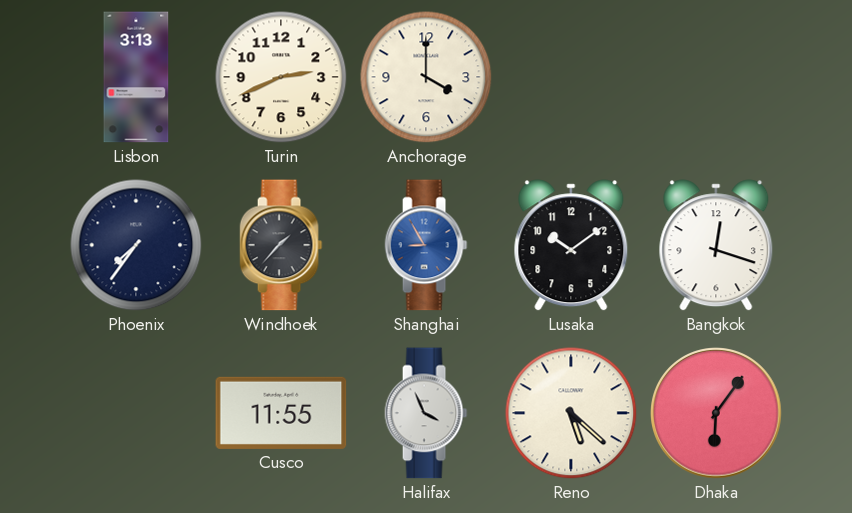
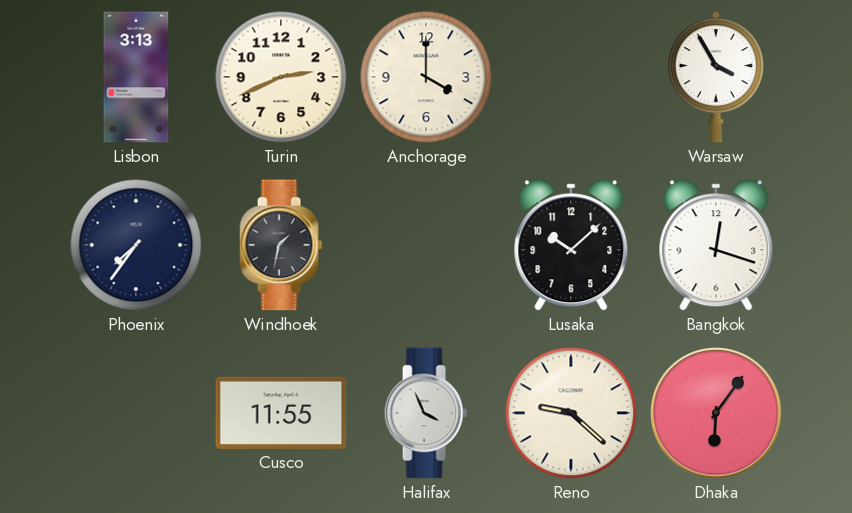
Warsaw: none -> 3:55
Windhoek: 1:37 -> 1:32
Shanghai: 8:55 -> none
Lusaka: 10:09 -> 10:08
Reno: 5:22 -> 9:22
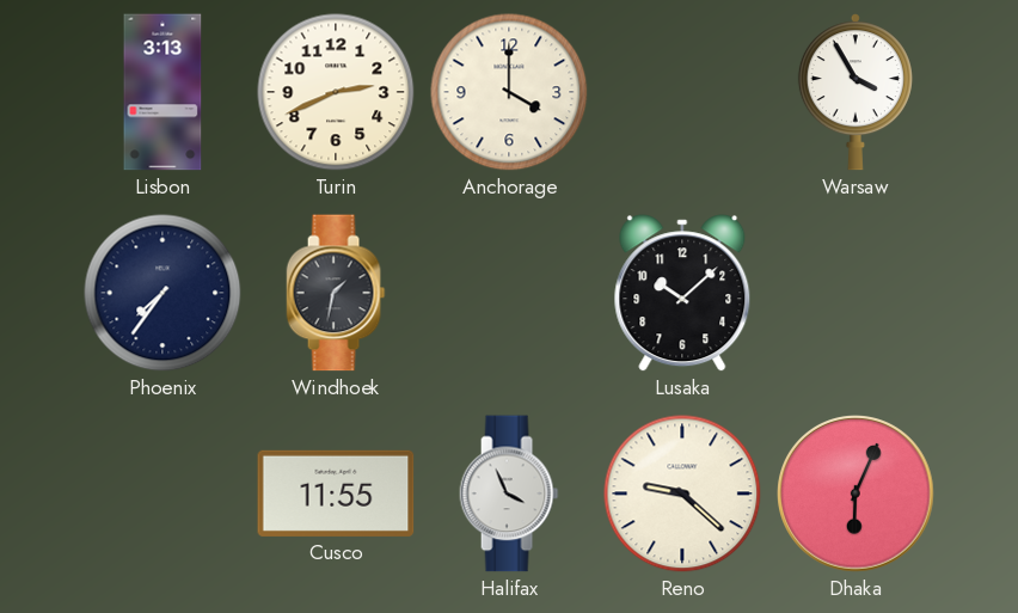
Bangkok: 12:18 -> none
Dhaka: 6:06 -> 6:04
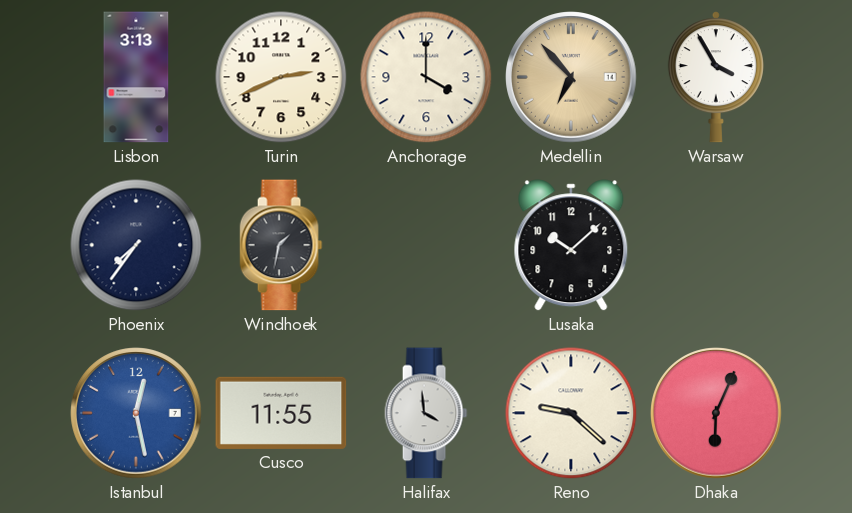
Medellin: none -> 6:53
Istanbul: none -> 12:28
Halifax: 3:56 -> 3:59
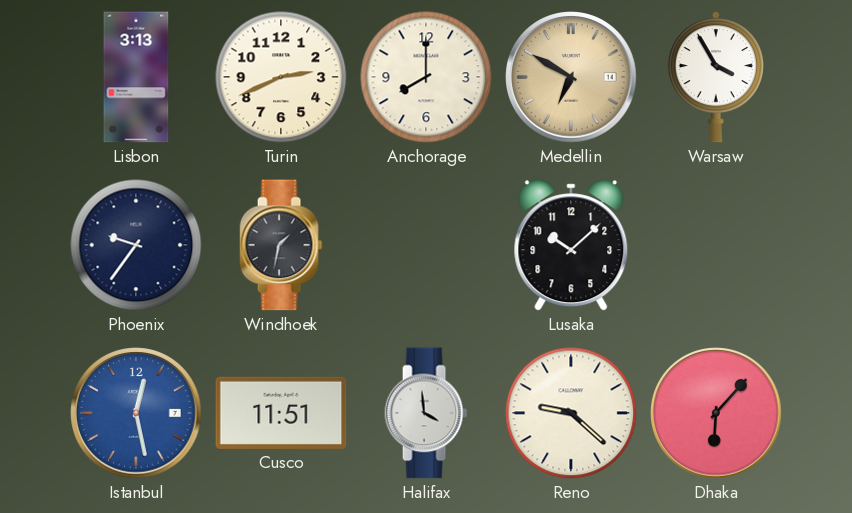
Anchorage: 4:00 -> 8:00
Medellin: 6:53 -> 6:50
Phoenix: 7:36 -> 9:36
Cusco: 11:55 -> 11:51
Dhaka: 6:04 -> 6:07
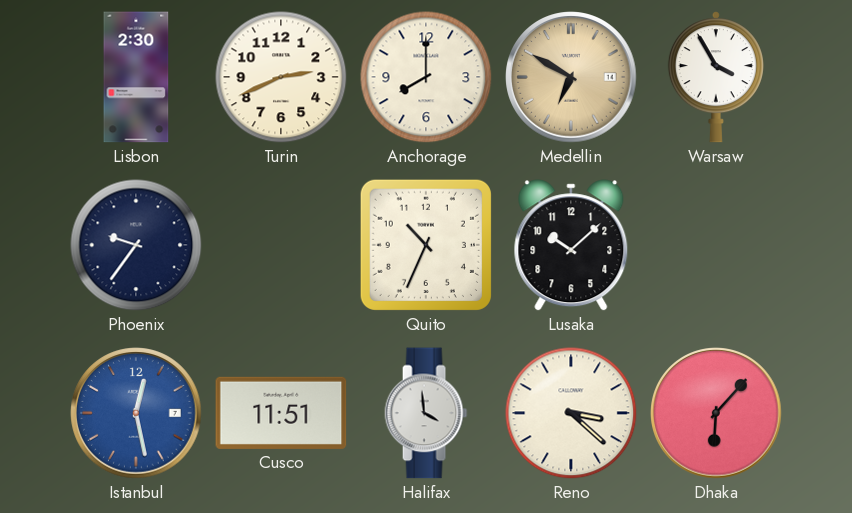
Lisbon: 3:13 -> 2:30
Windhoek: 1:32 -> none
Quito: none -> 10:34
Reno: 9:22 -> 3:22
